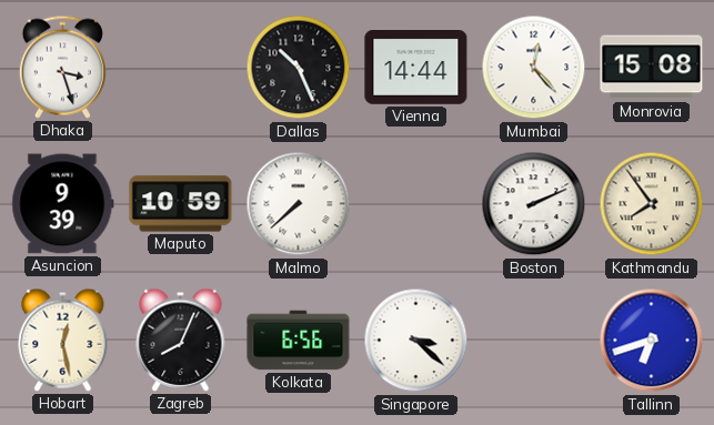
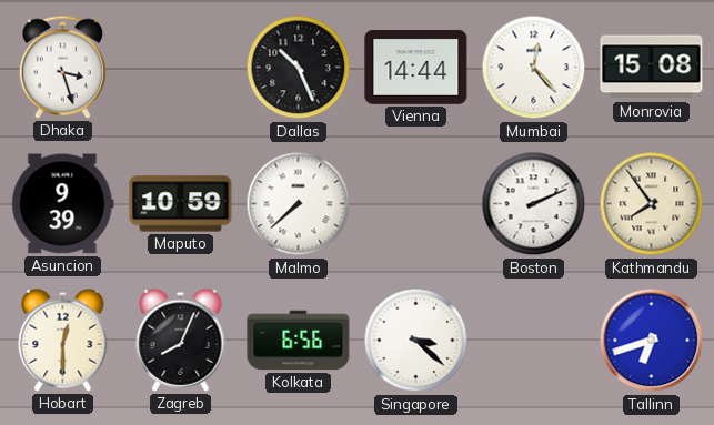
Hobart: 12:28 -> 12:30
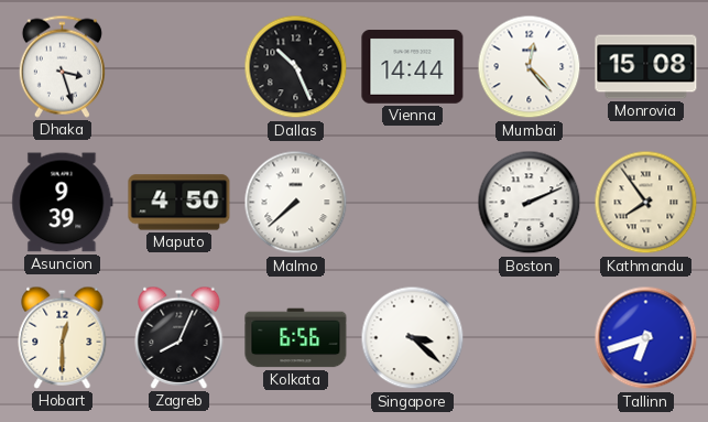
Maputo: 10:59 -> 4:50
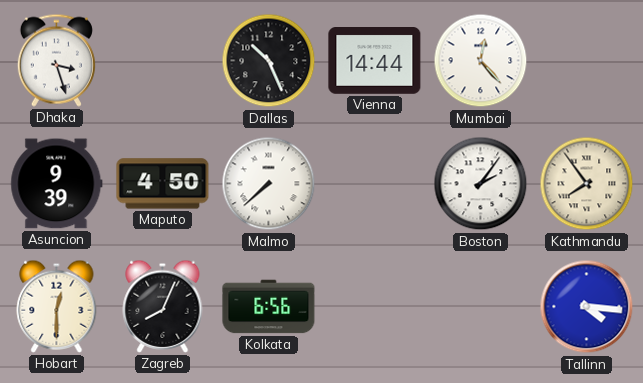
Monrovia: 15:08 -> none
Boston: 2:11 -> 2:06
Singapore: 3:22 -> none
Tallinn: 6:42 -> 4:16
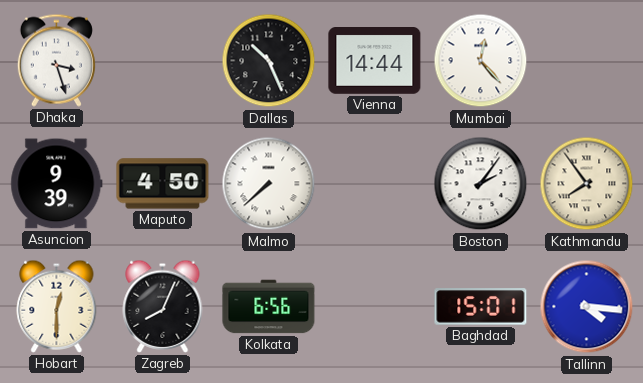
Baghdad: none -> 15:01
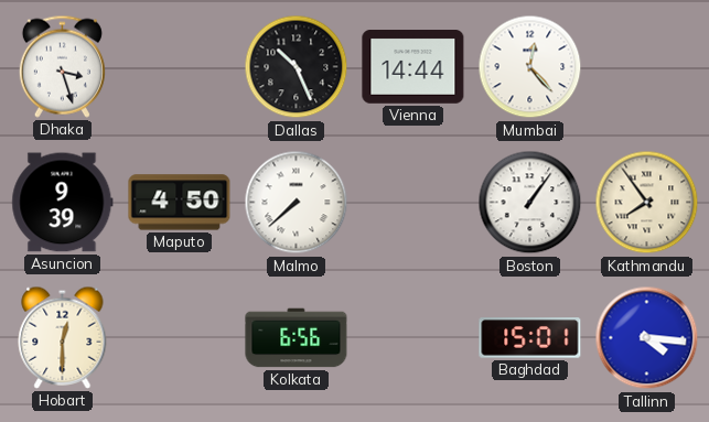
Boston: 2:06 -> 1:06
Zagreb: 8:04 -> none
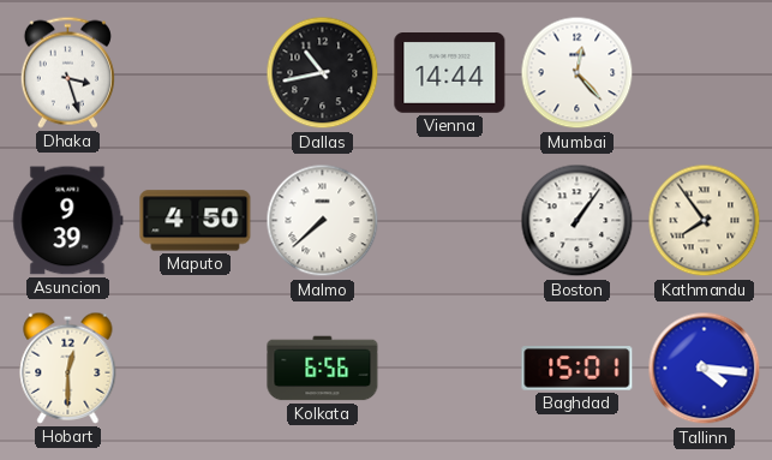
Dallas: 10:26 -> 10:43
